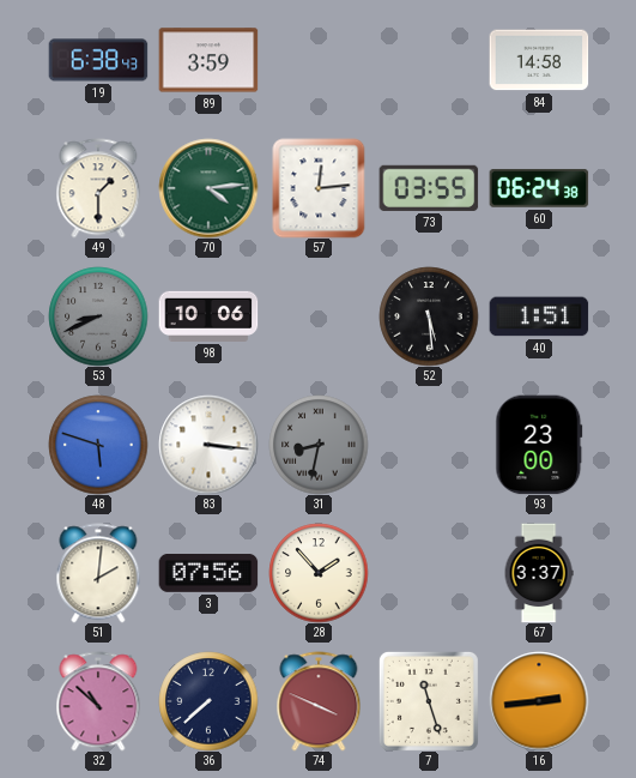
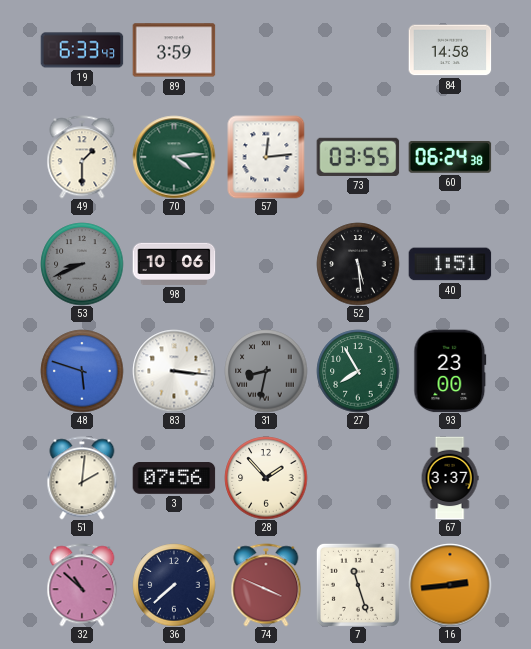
19: 6:38 -> 6:33
27: none -> 7:55
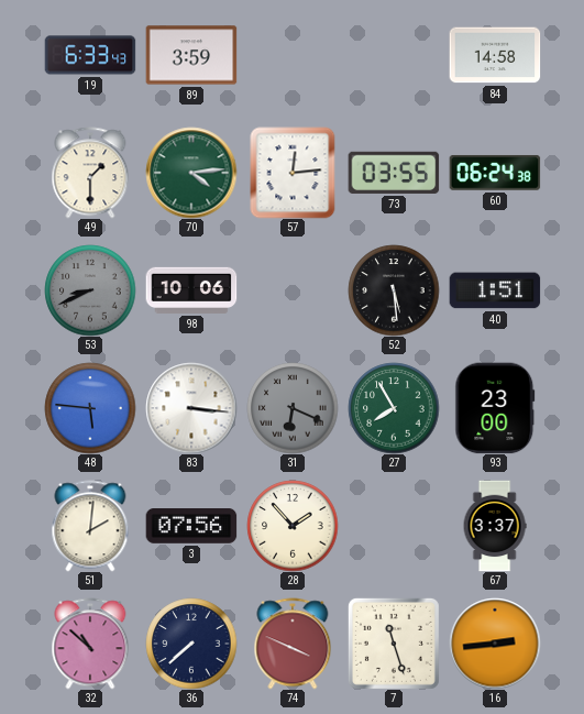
48: 5:48 -> 5:46
31: 8:32 -> 6:19
